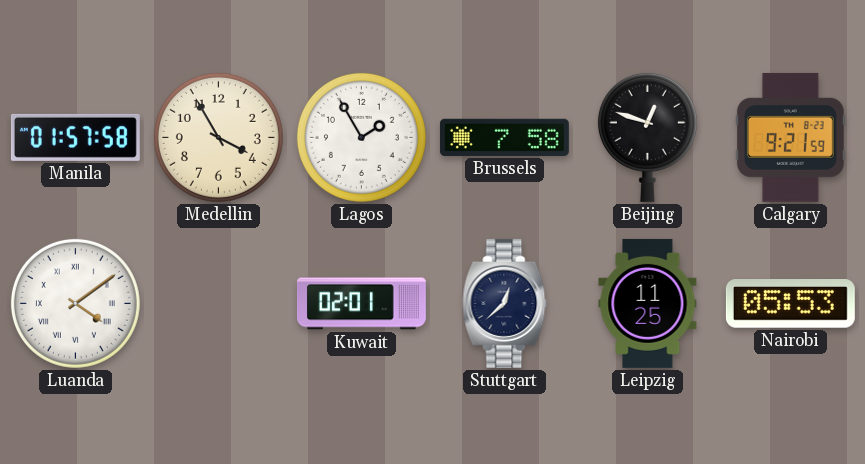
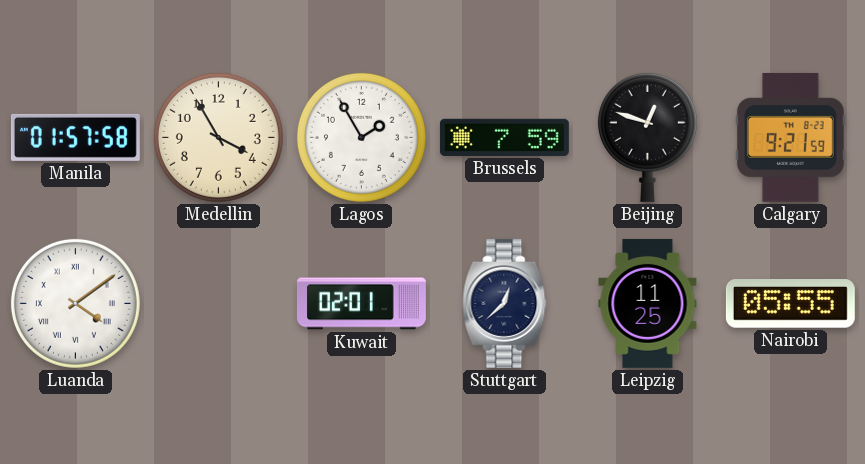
Brussels: 7:58 -> 7:59
Nairobi: 05:53 -> 05:55
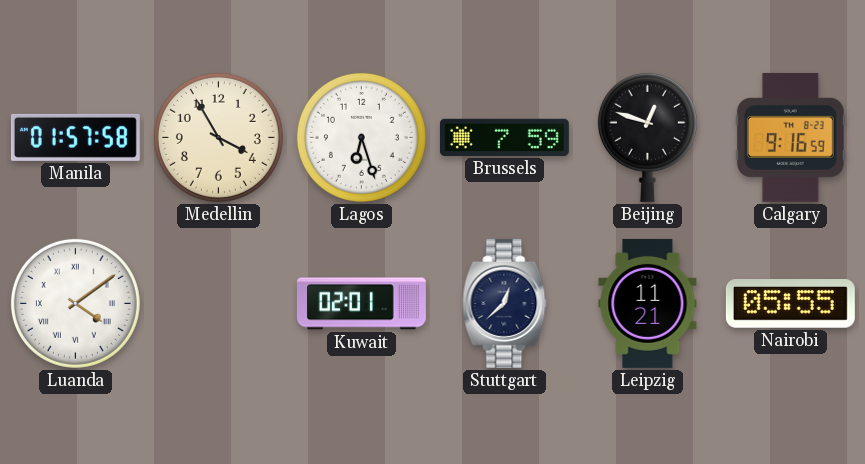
Lagos: 1:55 -> 6:27
Calgary: 9:21 -> 9:16
Leipzig: 11:25 -> 11:21
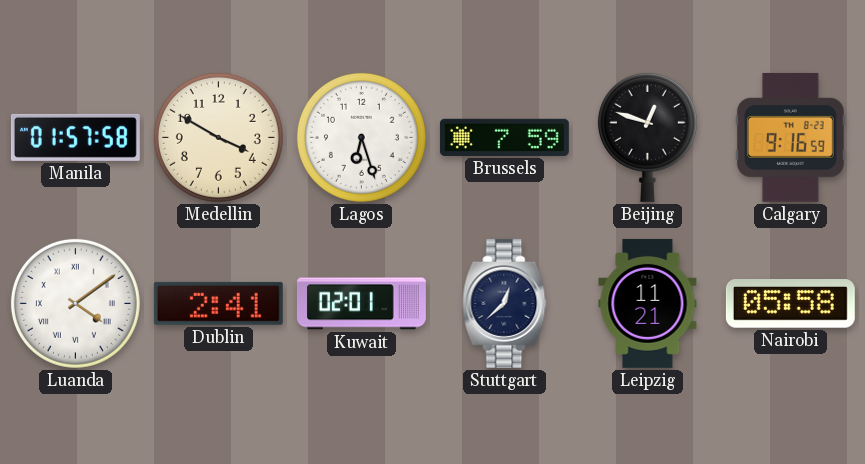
Medellin: 3:55 -> 3:50
Dublin: none -> 2:41
Nairobi: 05:55 -> 05:58
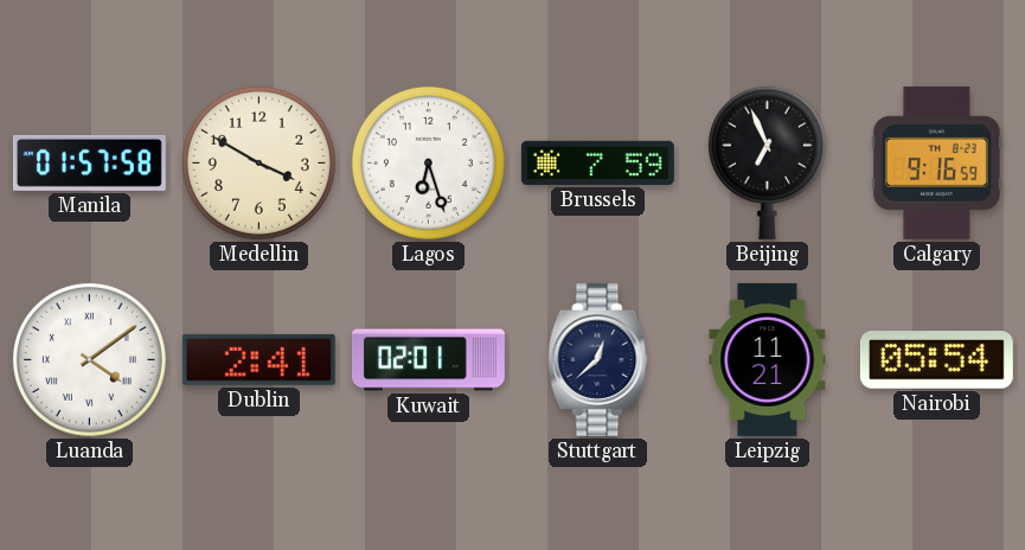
Beijing: 12:48 -> 6:56
Nairobi: 05:58 -> 05:54
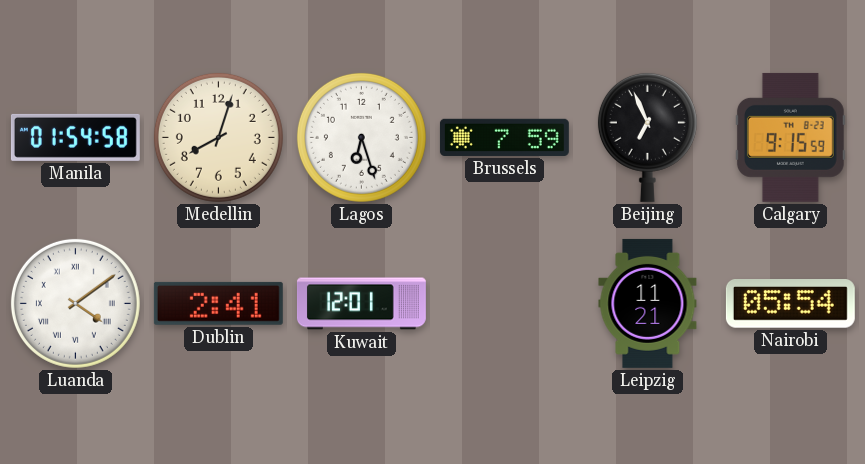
Manila: 01:57 -> 01:54
Medellin: 3:50 -> 8:03
Calgary: 9:16 -> 9:15
Kuwait: 02:01 -> 12:01
Stuttgart: 12:38 -> none
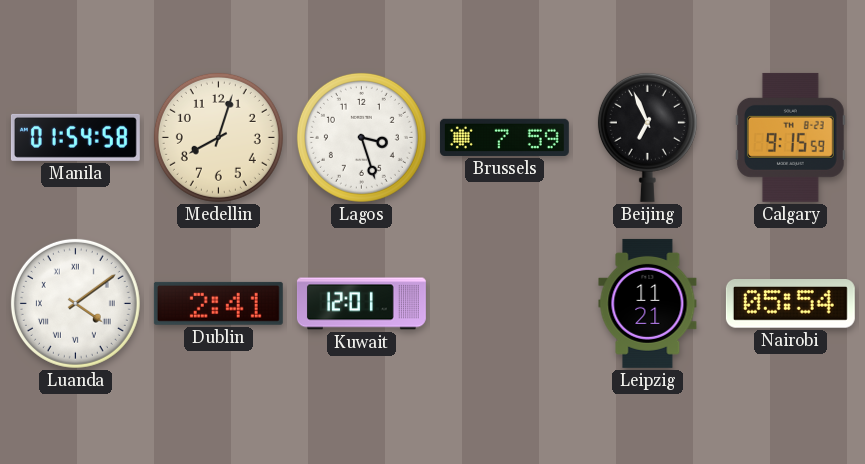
Lagos: 6:27 -> 3:27
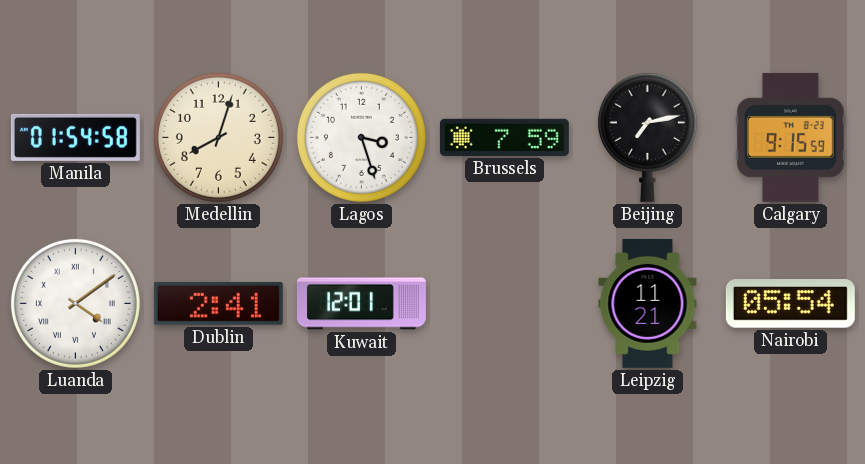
Beijing: 6:56 -> 7:13
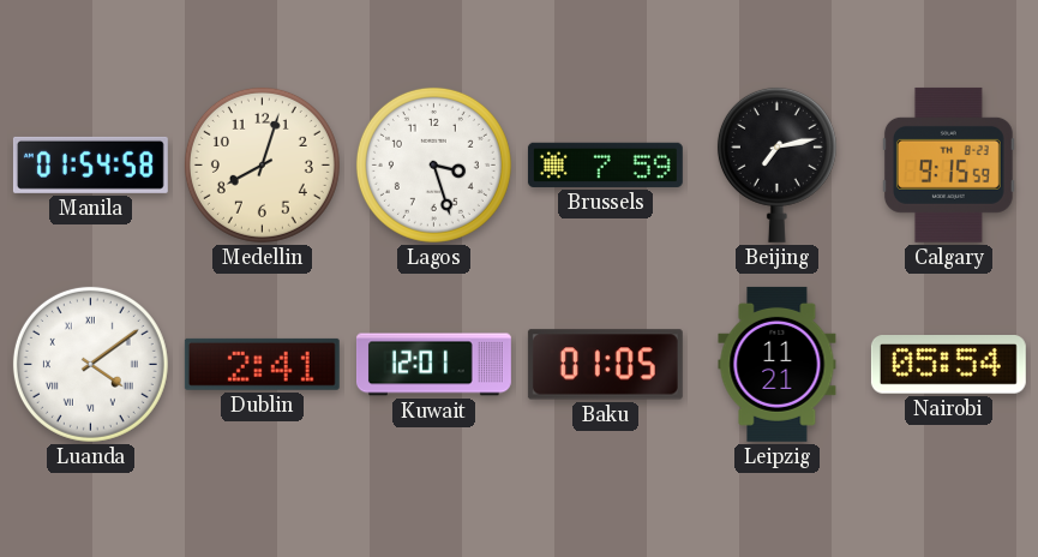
Baku: none -> 01:05
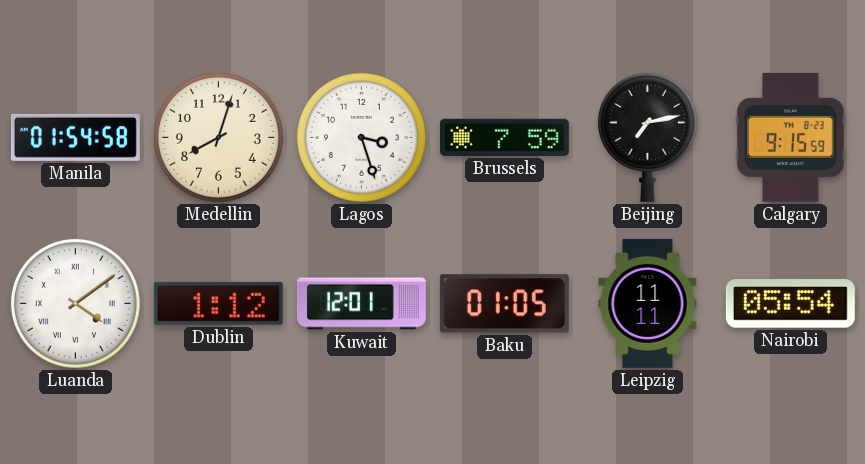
Dublin: 2:41 -> 1:12
Leipzig: 11:21 -> 11:11
